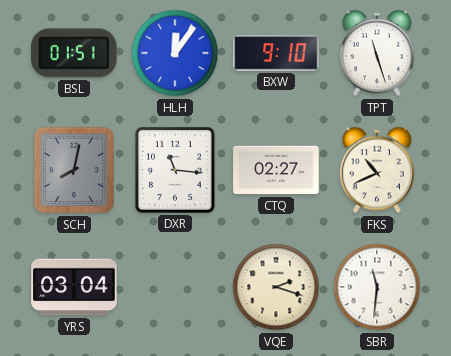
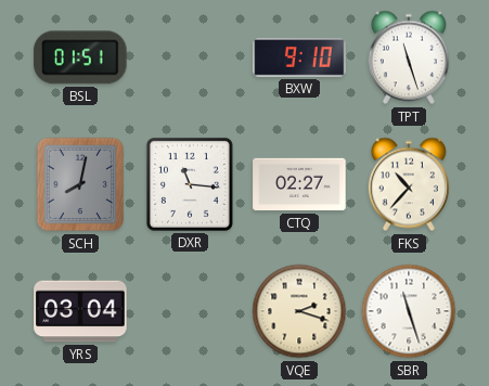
HLH: 12:06 -> none
FKS: 10:41 -> 10:37
SBR: 11:31 -> 11:27
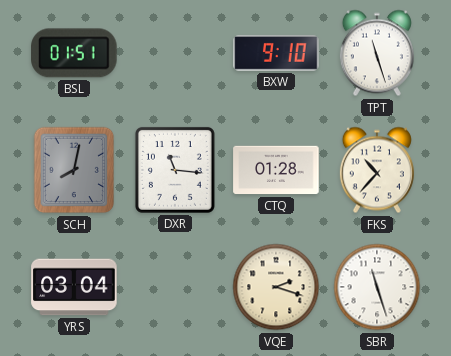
CTQ: 02:27 -> 01:28
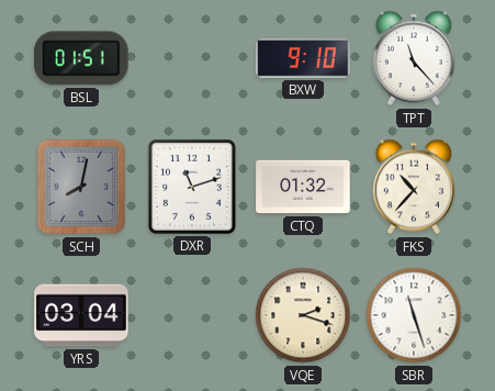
TPT: 11:27 -> 11:23
DXR: 11:16 -> 11:12
CTQ: 01:28 -> 01:32
